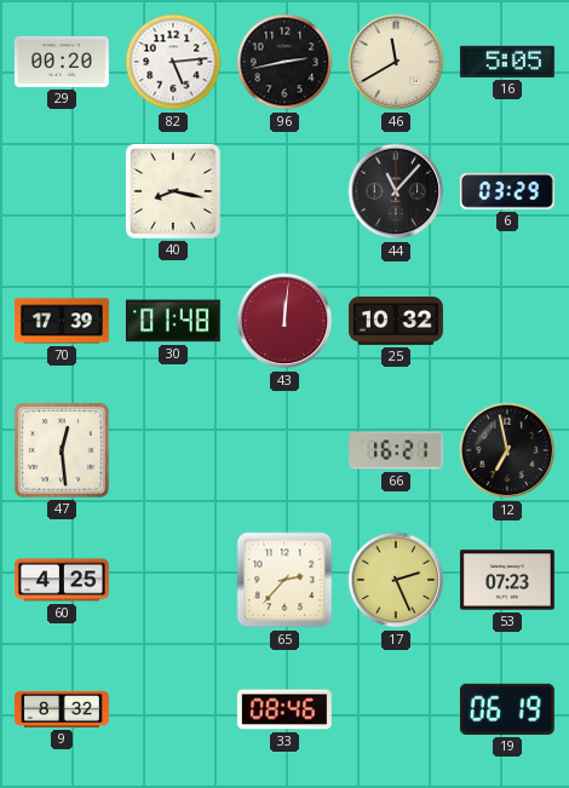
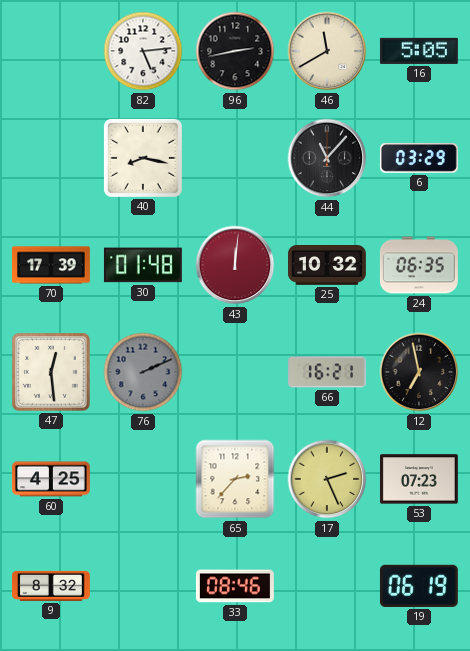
29: 00:20 -> none
24: none -> 06:35
76: none -> 2:11
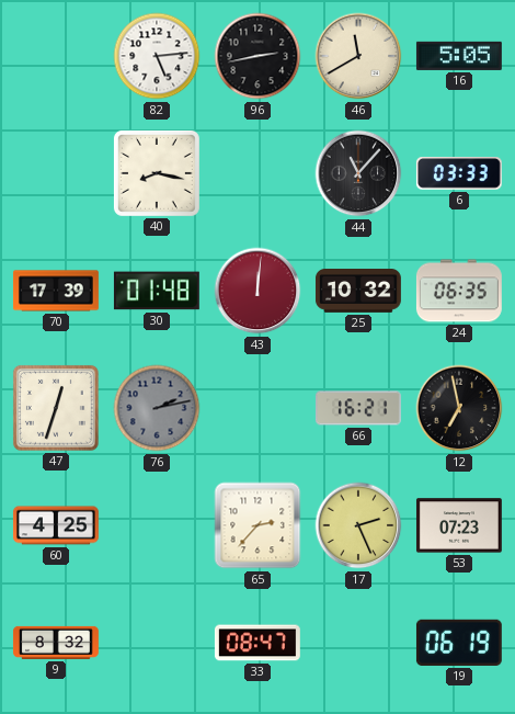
6: 03:29 -> 03:33
47: 12:29 -> 12:33
76: 2:11 -> 2:13
33: 08:46 -> 08:47
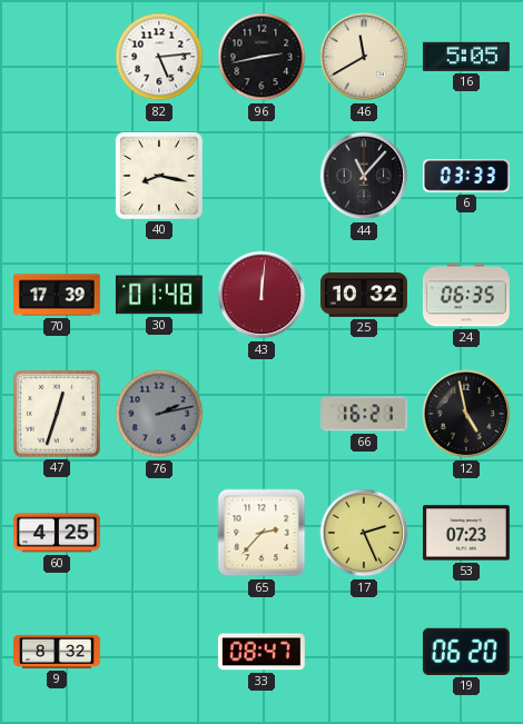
12: 6:58 -> 4:58
19: 06:19 -> 06:20
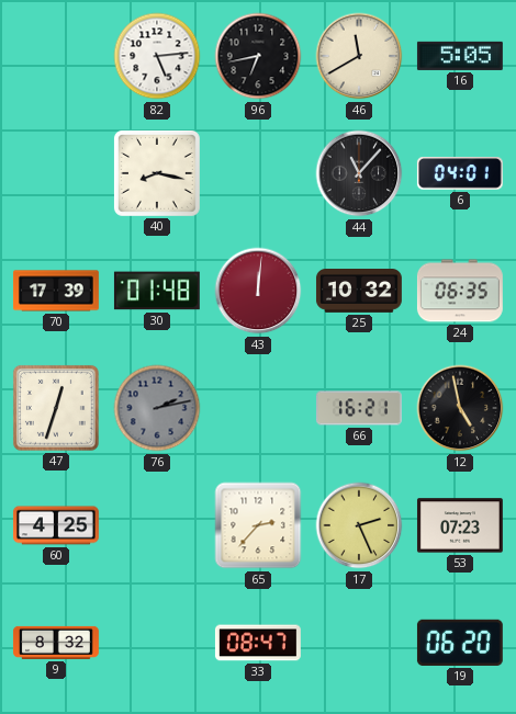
96: 2:43 -> 6:43
6: 03:33 -> 04:01
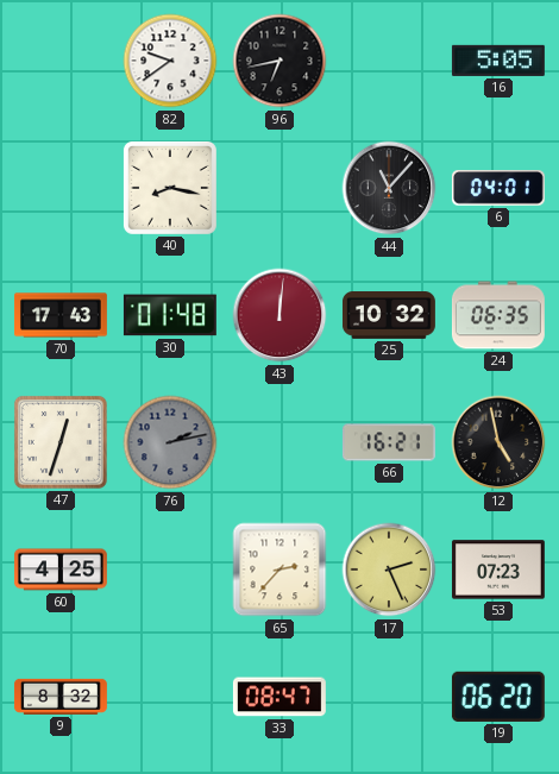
82: 5:14 -> 9:39
46: 11:40 -> none
70: 17:39 -> 17:43
